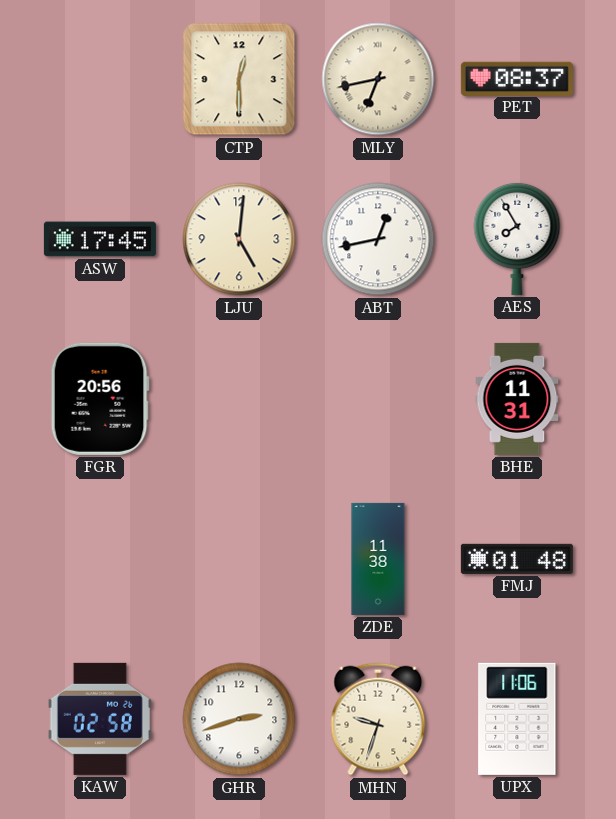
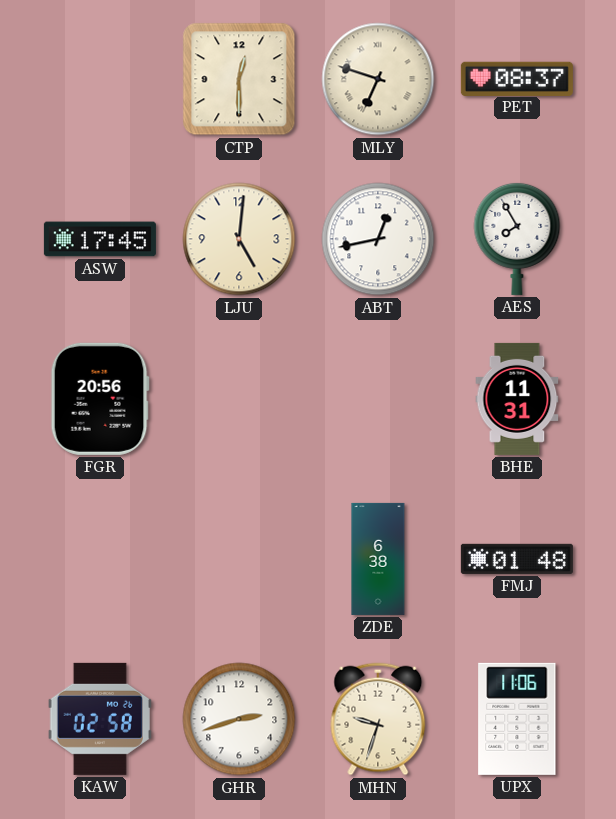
MLY: 6:43 -> 6:48
ZDE: 11:38 -> 6:38
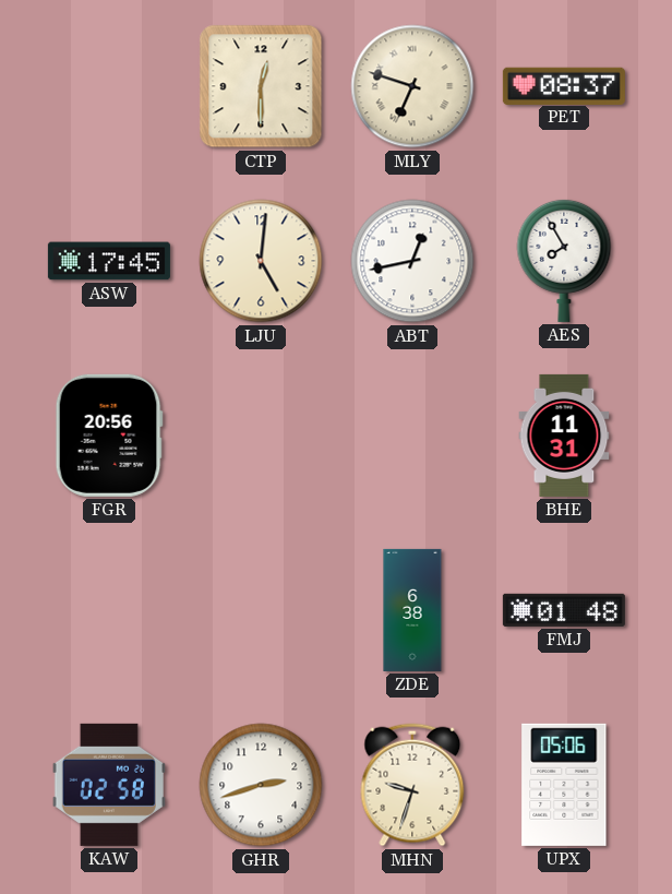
UPX: 11:06 -> 05:06
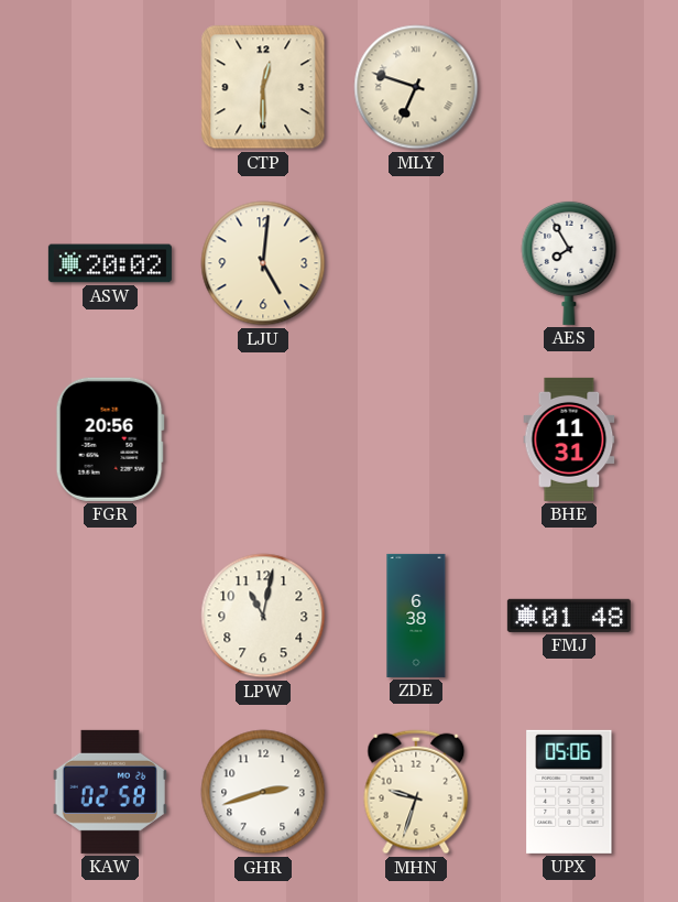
PET: 08:37 -> none
ASW: 17:45 -> 20:02
ABT: 12:43 -> none
LPW: none -> 11:02
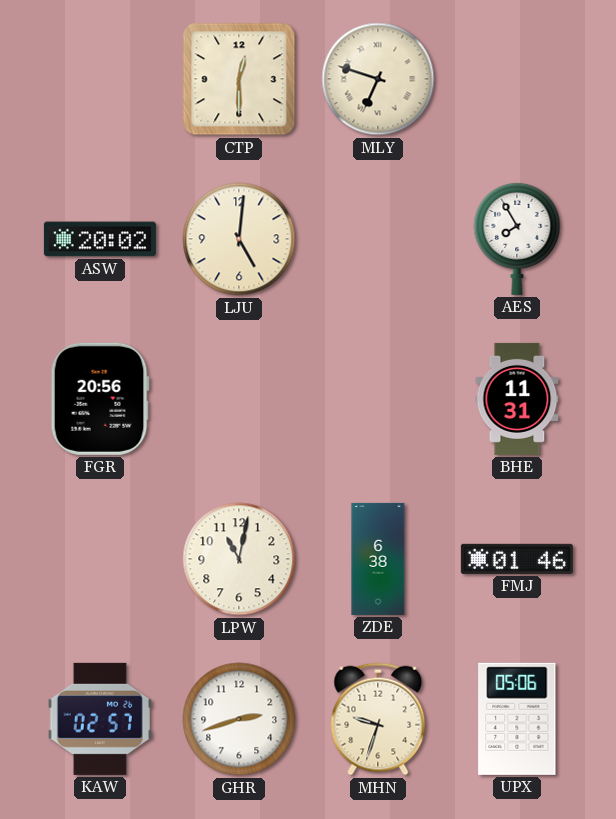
FMJ: 01:48 -> 01:46
KAW: 02:58 -> 02:57
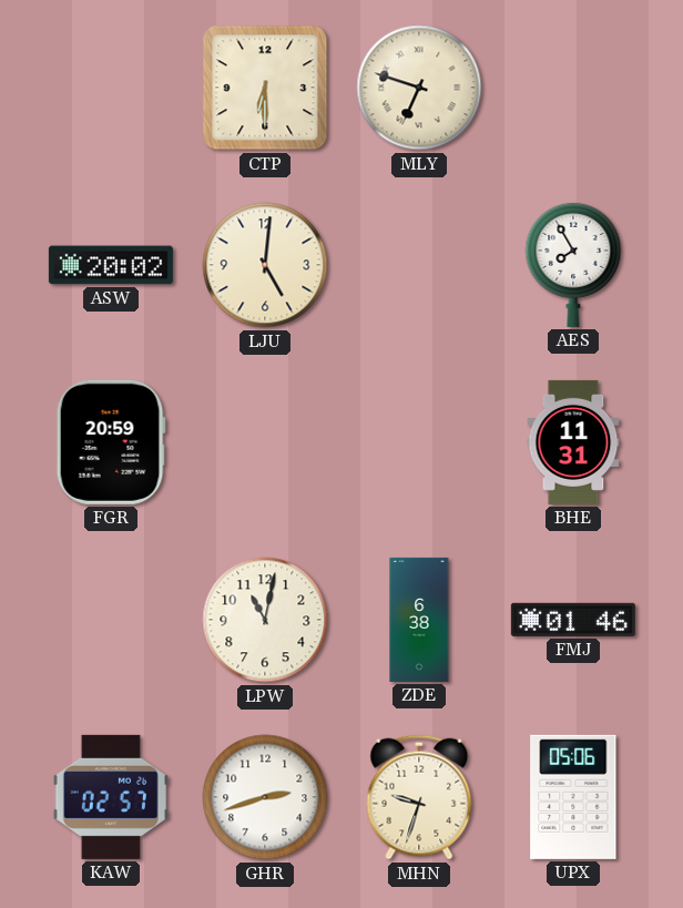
CTP: 12:30 -> 6:30
FGR: 20:56 -> 20:59
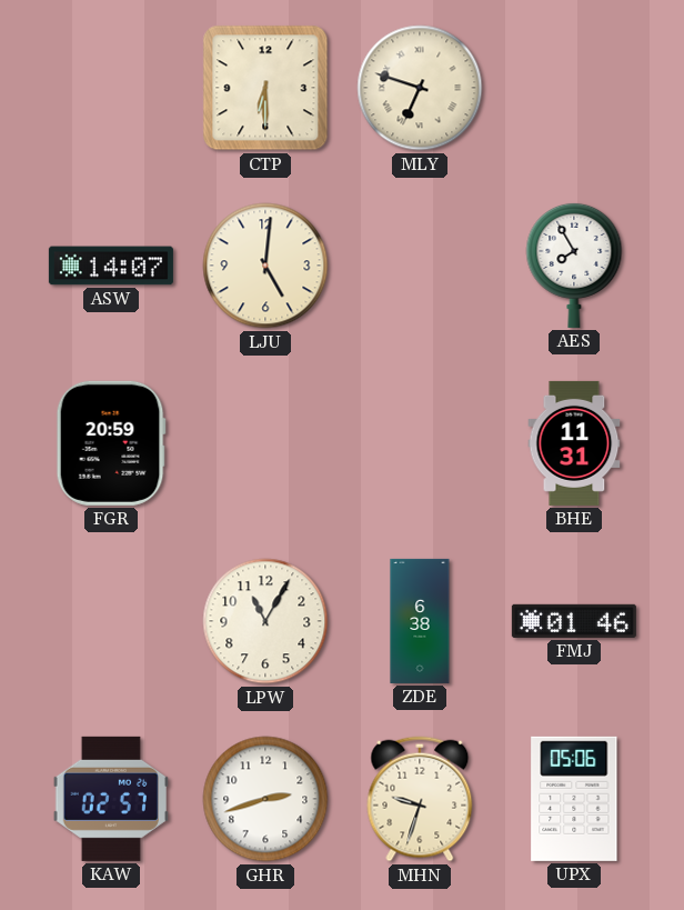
ASW: 20:02 -> 14:07
LPW: 11:02 -> 11:05
